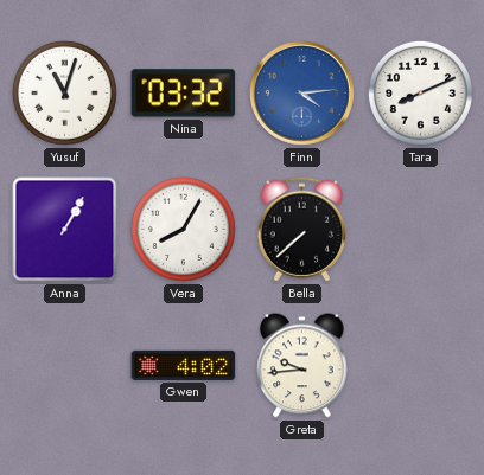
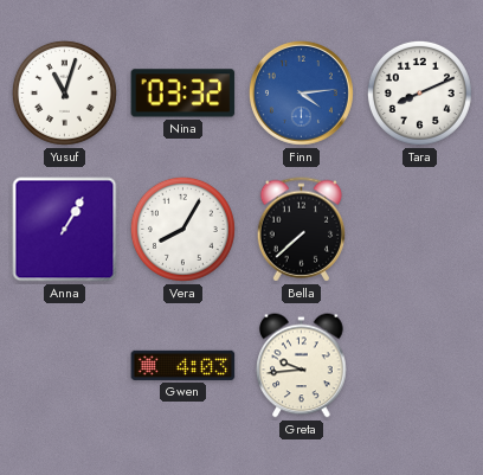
Gwen: 4:02 -> 4:03
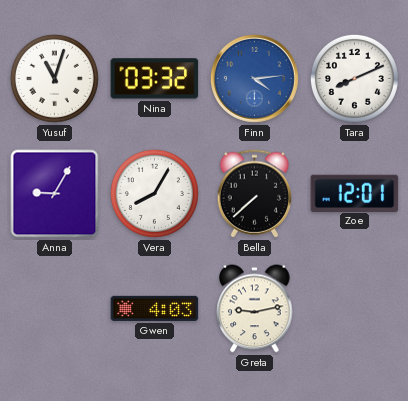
Anna: 1:05 -> 9:05
Zoe: none -> 12:01
Greta: 9:44 -> 9:13
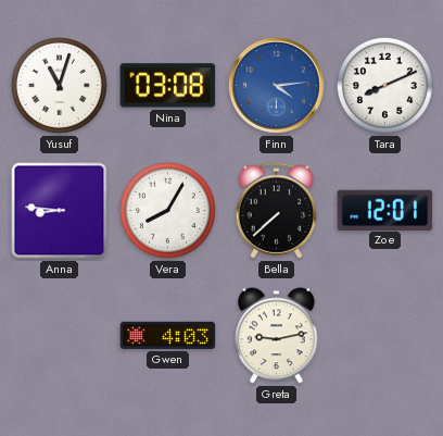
Nina: 03:32 -> 03:08
Anna: 9:05 -> 8:46
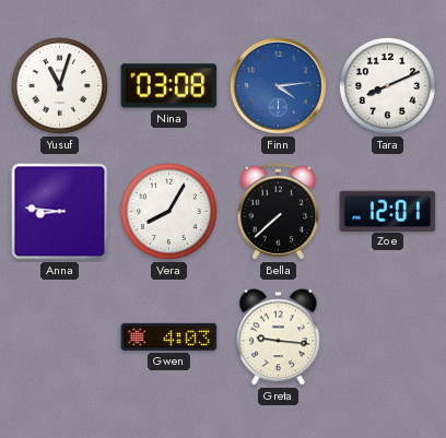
Greta: 9:13 -> 9:16
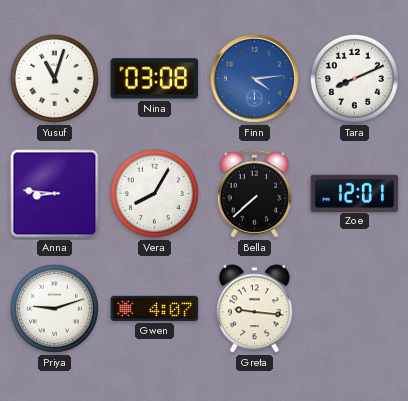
Priya: none -> 9:12
Gwen: 4:03 -> 4:07
